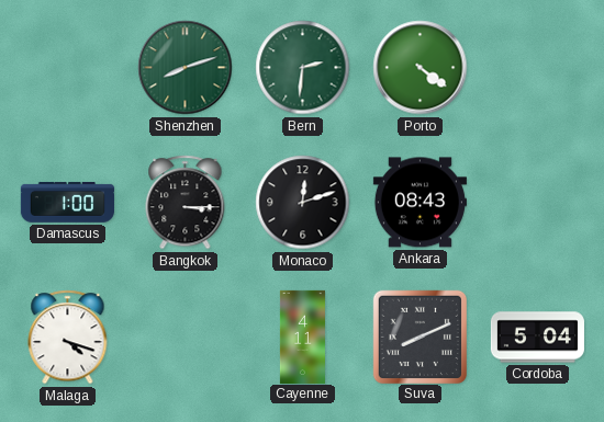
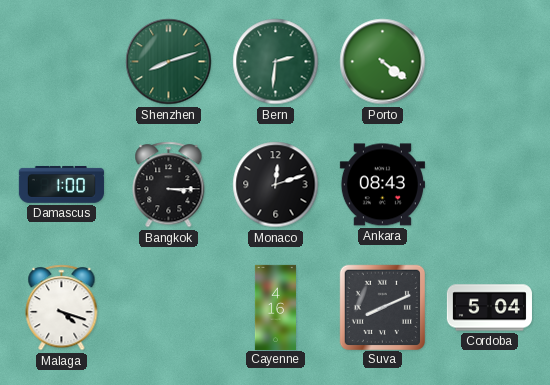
Cayenne: 4:11 -> 4:16
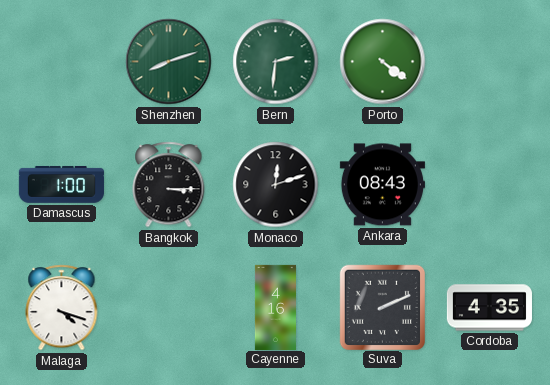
Suva: 8:11 -> 2:11
Cordoba: 5:04 -> 4:35
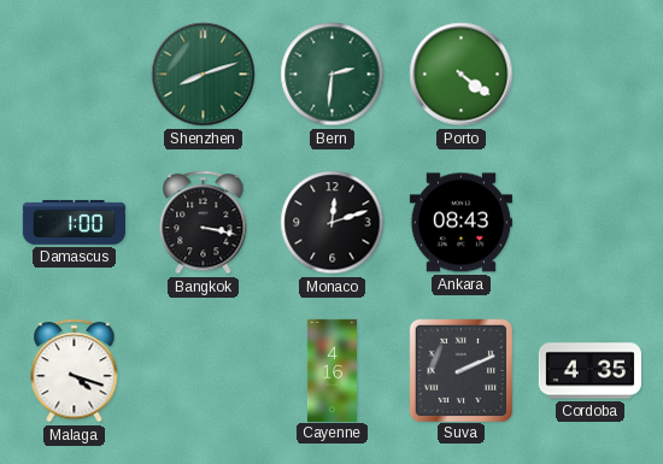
Bangkok: 3:15 -> 3:17
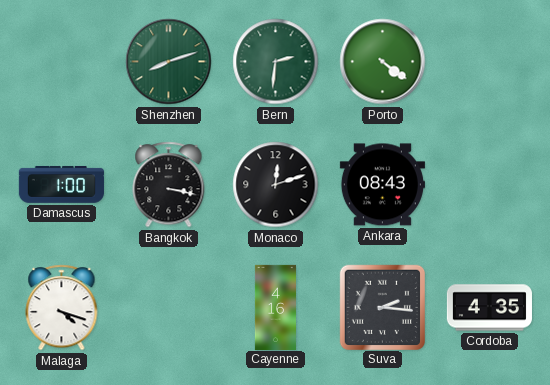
Suva: 2:11 -> 2:16
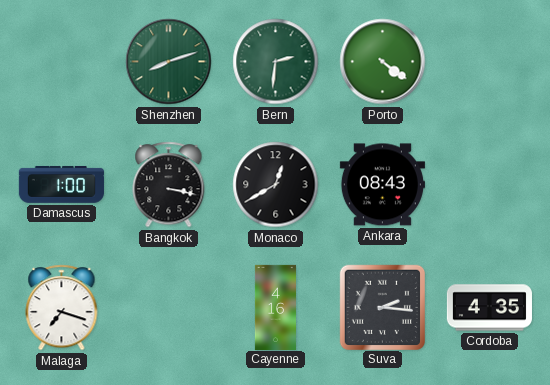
Monaco: 12:12 -> 12:40
Malaga: 4:18 -> 7:18
